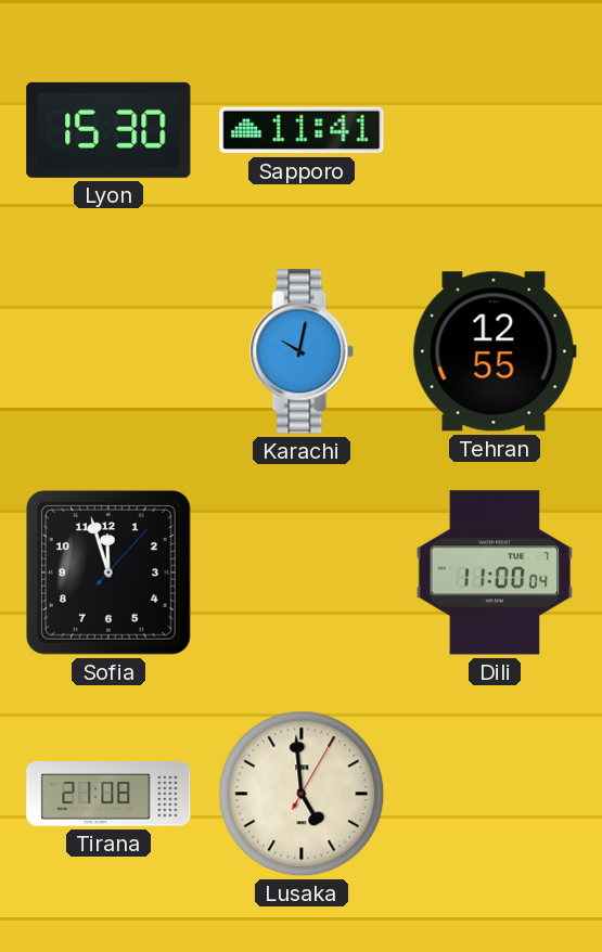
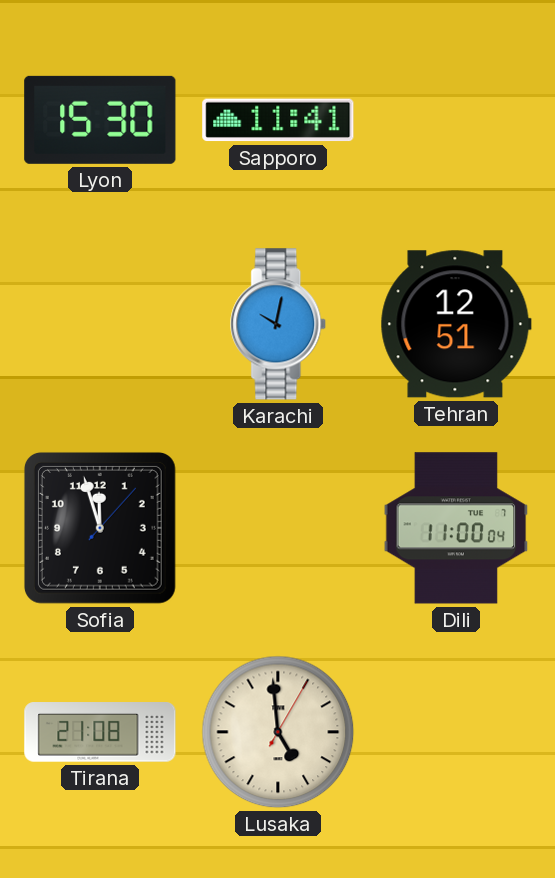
Tehran: 12:55 -> 12:51
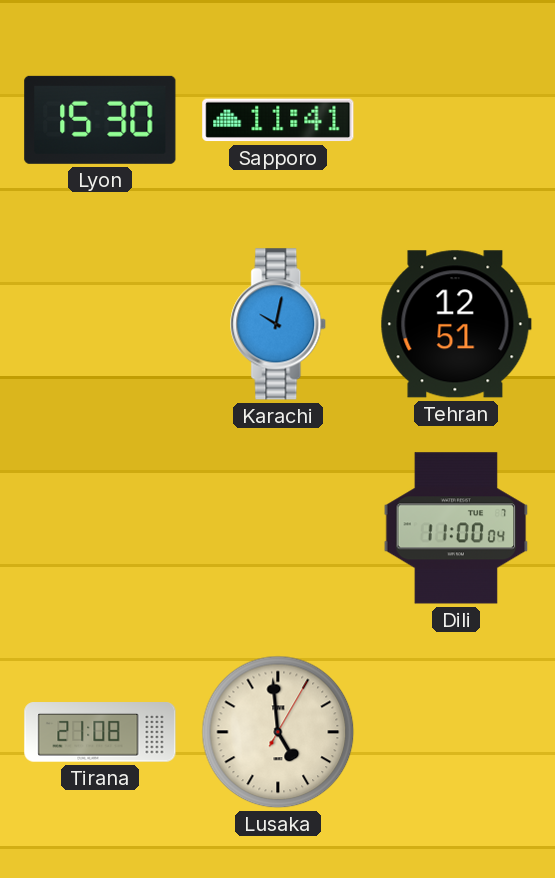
Sofia: 11:57 -> none
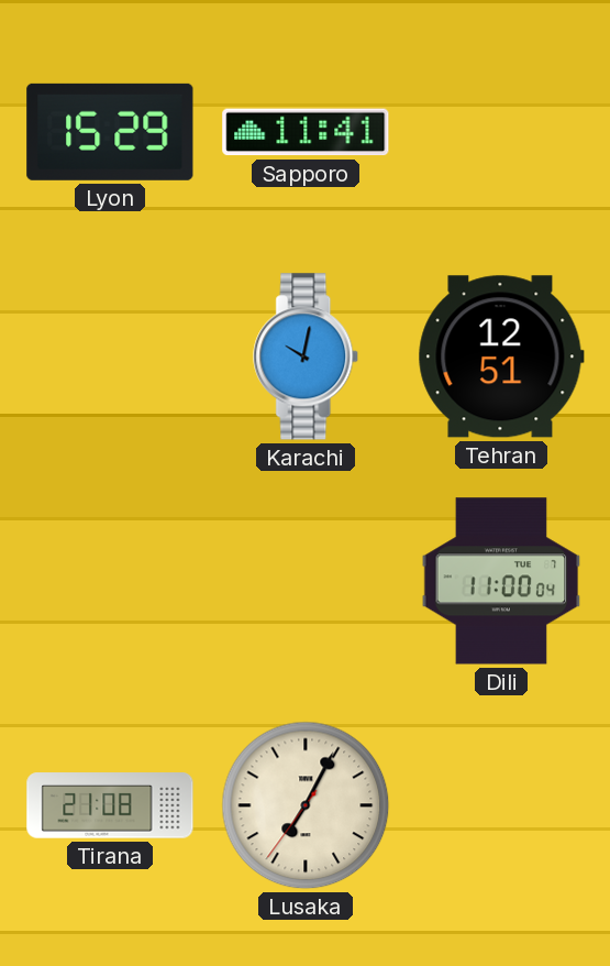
Lyon: 15:30 -> 15:29
Lusaka: 4:59 -> 7:04
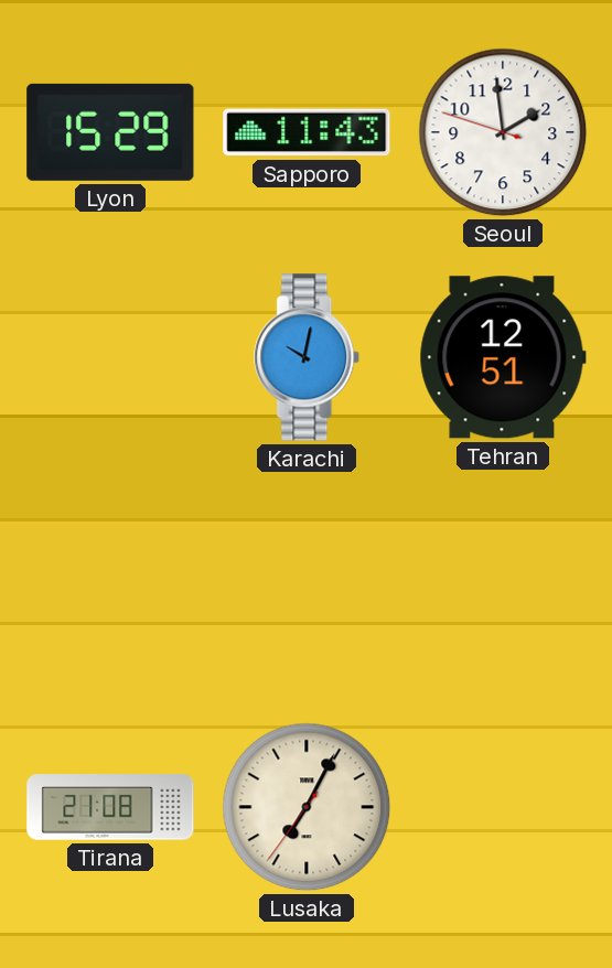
Sapporo: 11:41 -> 11:43
Seoul: none -> 1:58
Dili: 11:00 -> none
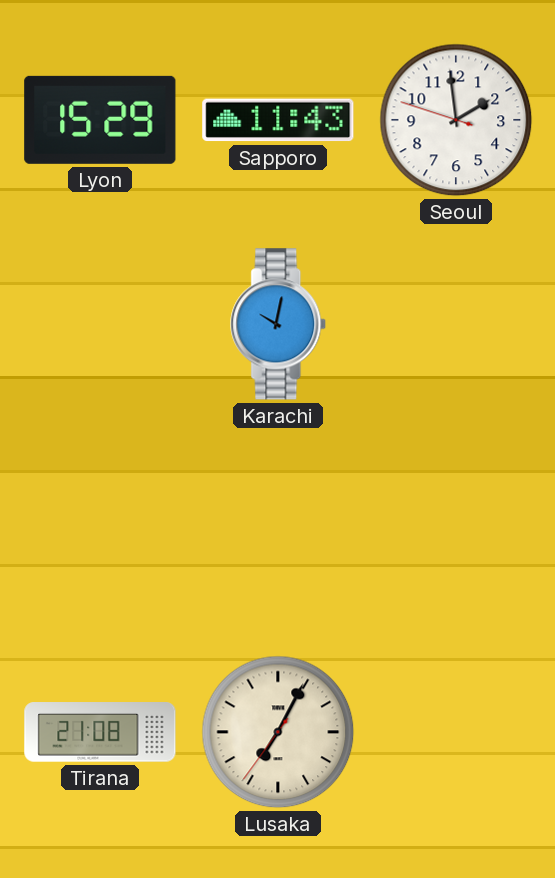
Tehran: 12:51 -> none
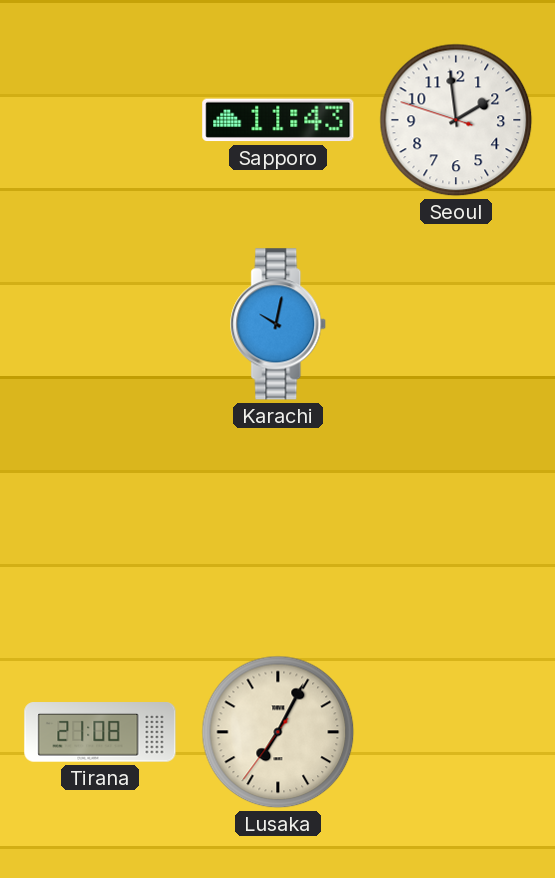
Lyon: 15:29 -> none
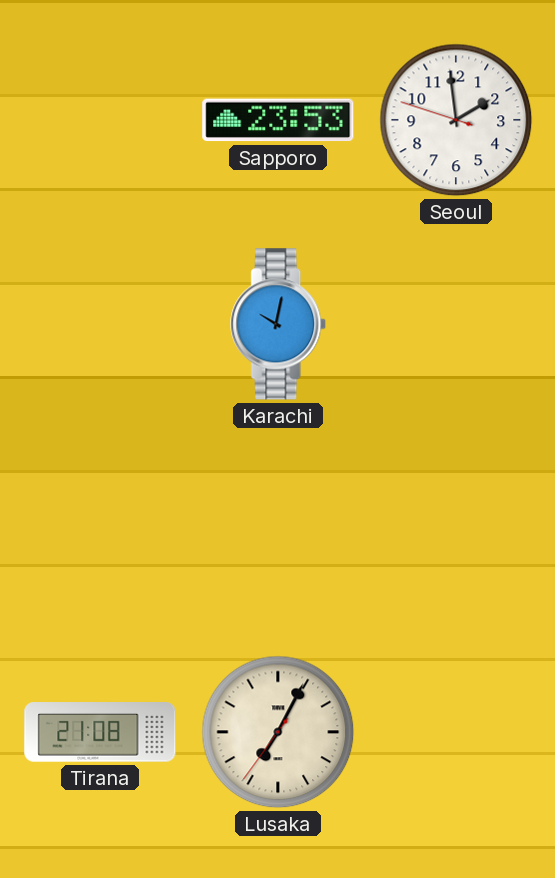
Sapporo: 11:43 -> 23:53
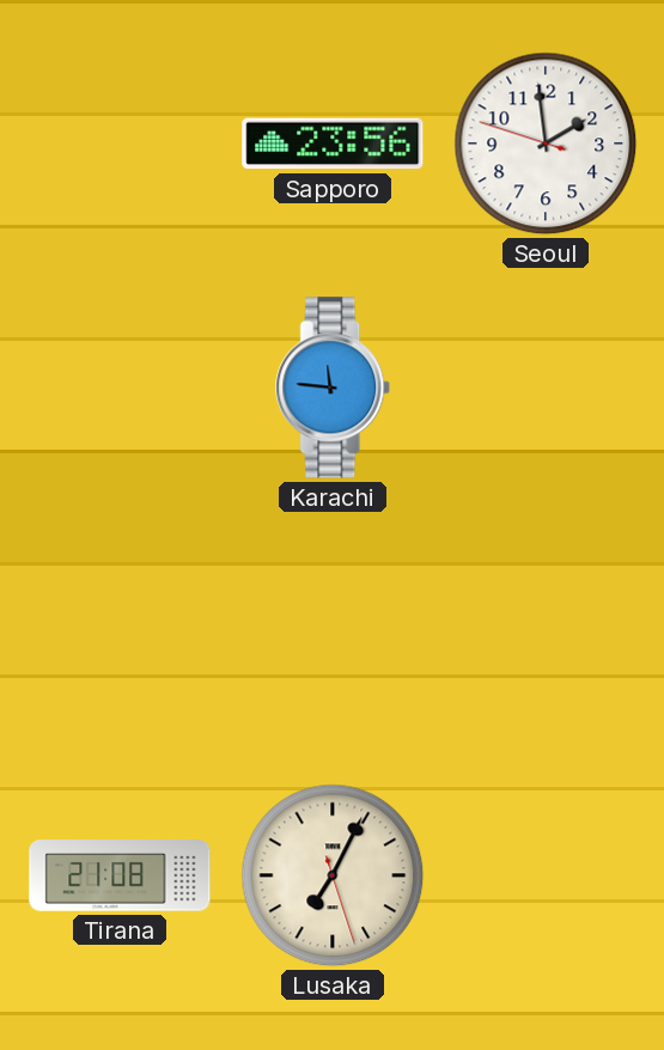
Sapporo: 23:53 -> 23:56
Karachi: 10:02 -> 11:46
Lusaka: 7:04:36 -> 7:04:27
